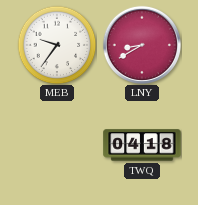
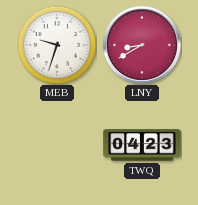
MEB: 9:36 -> 9:33
TWQ: 04:18 -> 04:23
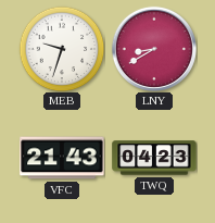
VFC: none -> 21:43
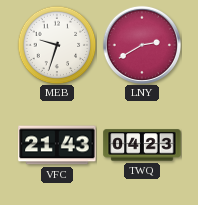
LNY: 8:40 -> 2:40
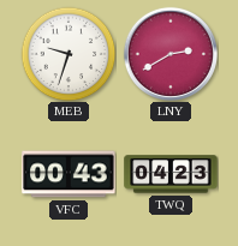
VFC: 21:43 -> 00:43
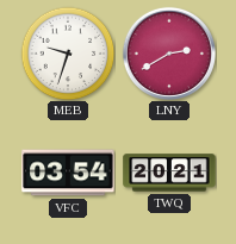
VFC: 00:43 -> 03:54
TWQ: 04:23 -> 20:21
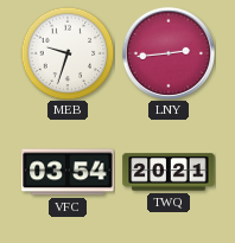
LNY: 2:40 -> 2:44
